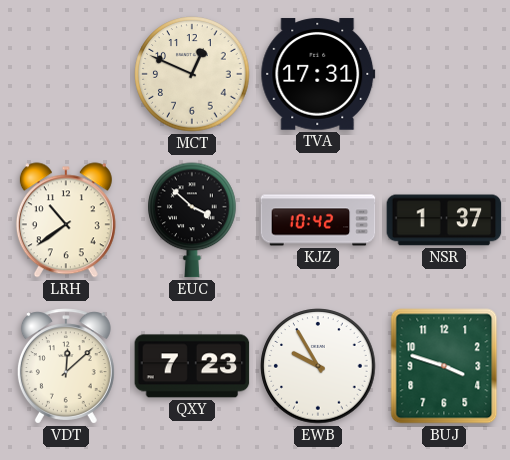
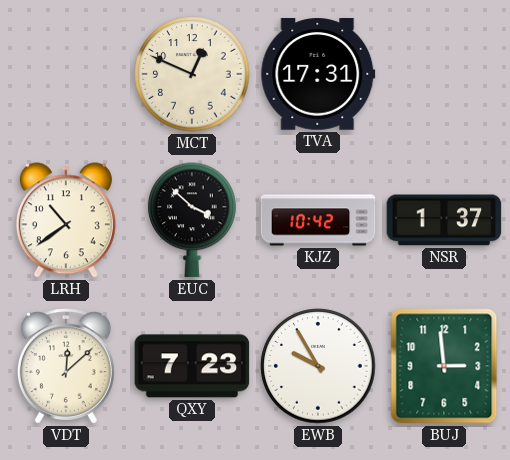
BUJ: 3:48 -> 2:59
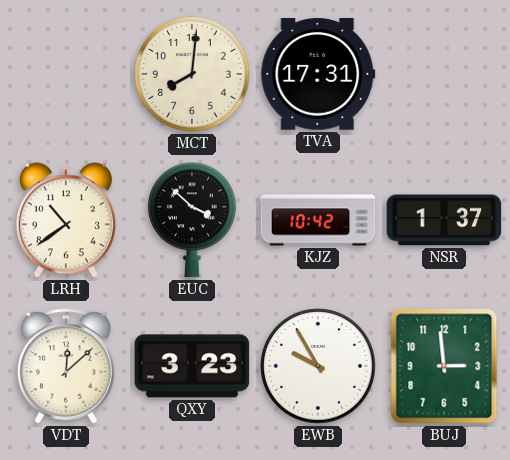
MCT: 12:49 -> 8:01
QXY: 7:23 -> 3:23
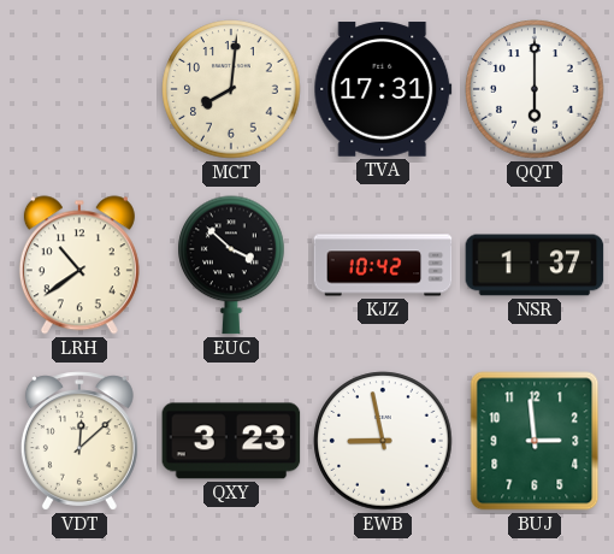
QQT: none -> 6:00
EWB: 9:55 -> 8:58
